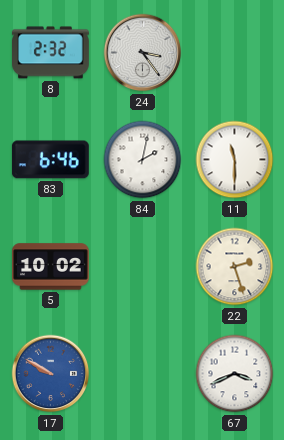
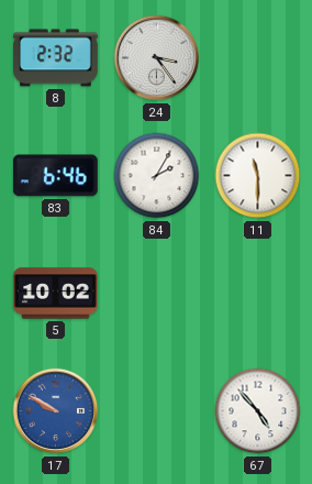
84: 2:02 -> 2:05
22: 2:27 -> none
67: 3:41 -> 4:53
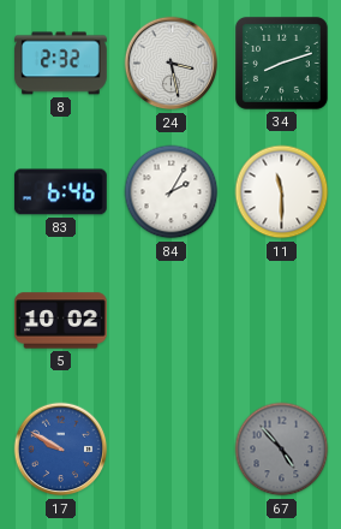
24: 3:24 -> 3:28
34: none -> 8:12
67 dial: white -> grey
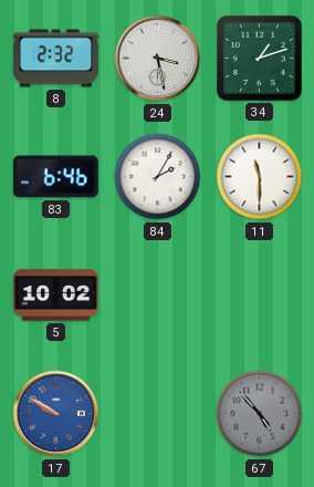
34: 8:12 -> 1:12
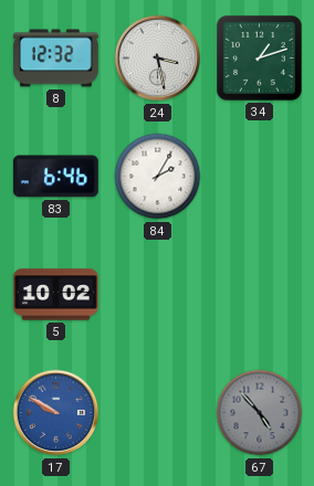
8: 2:32 -> 12:32
11: 11:30 -> none
